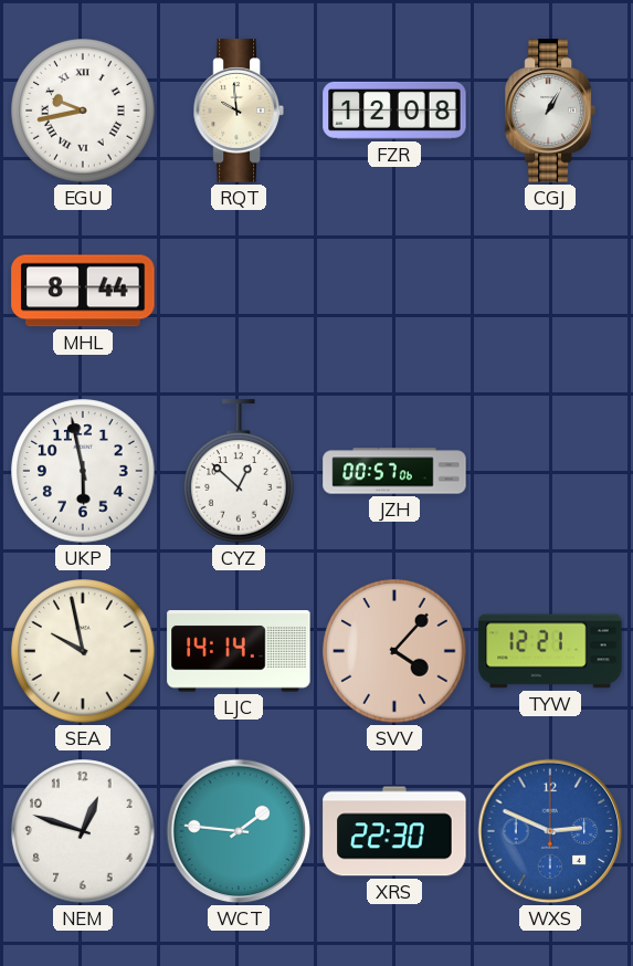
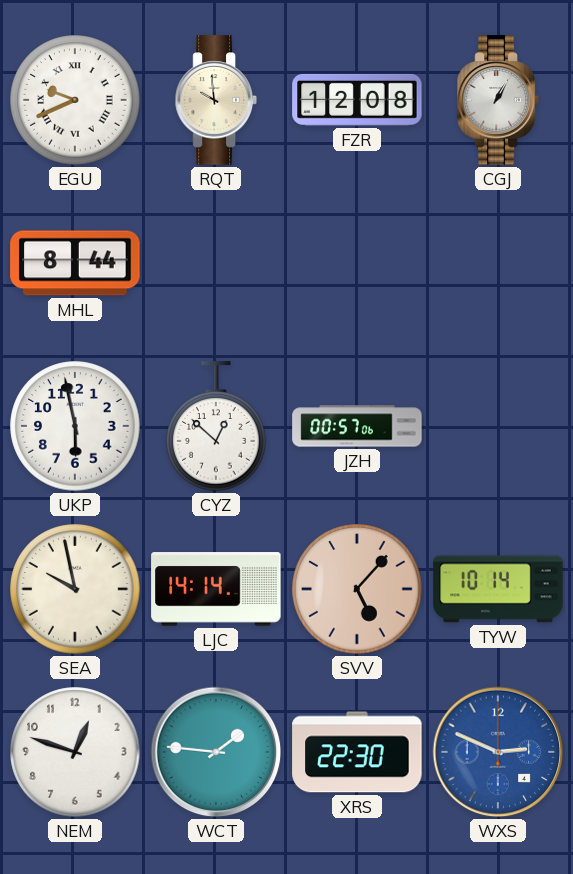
EGU: 9:43 -> 9:41
SVV: 4:07 -> 5:07
TYW: 12:21 -> 10:14
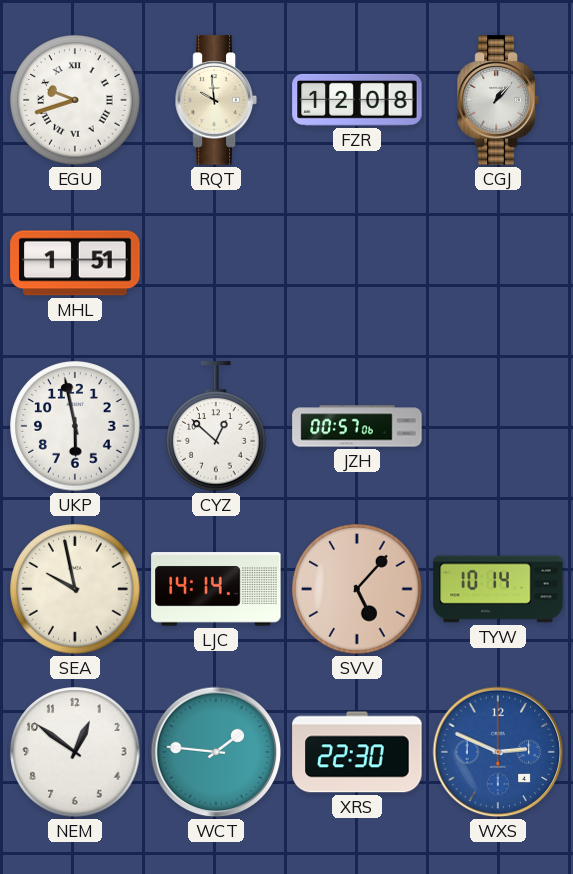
EGU: 9:41 -> 9:42
CGJ: 1:05 -> 1:07
MHL: 8:44 -> 1:51
NEM: 12:48 -> 12:51
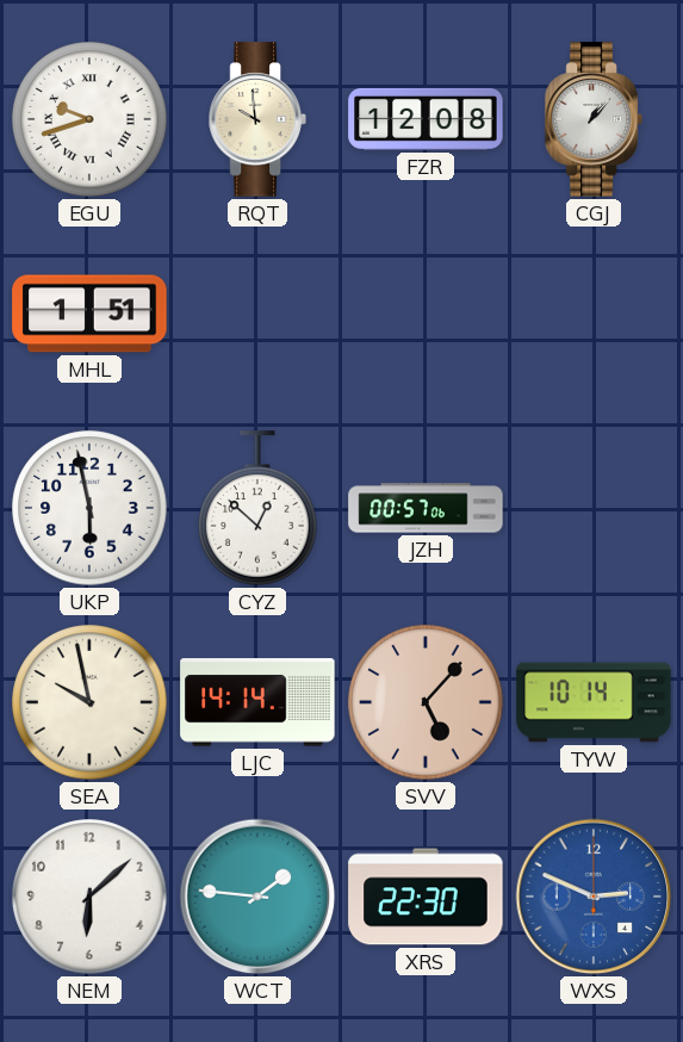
NEM: 12:51 -> 6:08
